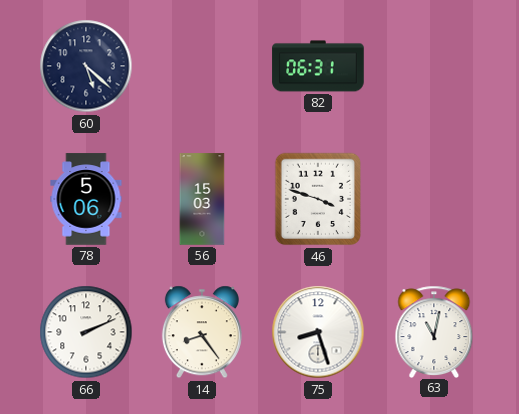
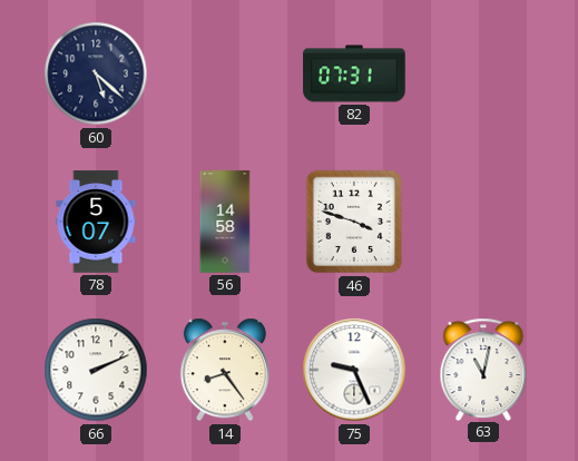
82: 06:31 -> 07:31
78: 5:06 -> 5:07
56: 15:03 -> 14:58
75: 8:27 -> 9:26
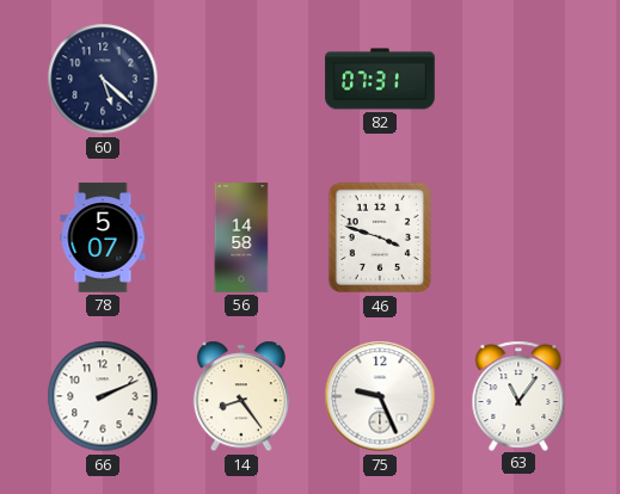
63: 11:02 -> 11:06
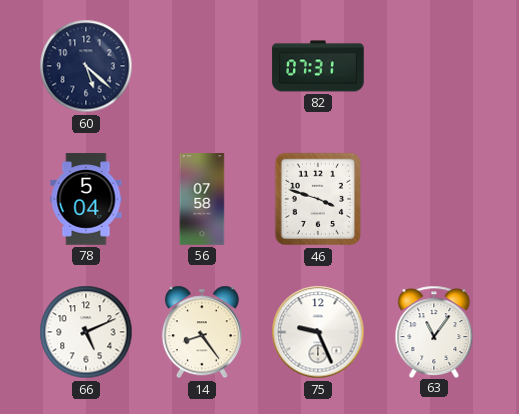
78: 5:07 -> 5:04
56: 14:58 -> 07:58
66: 2:11 -> 5:11
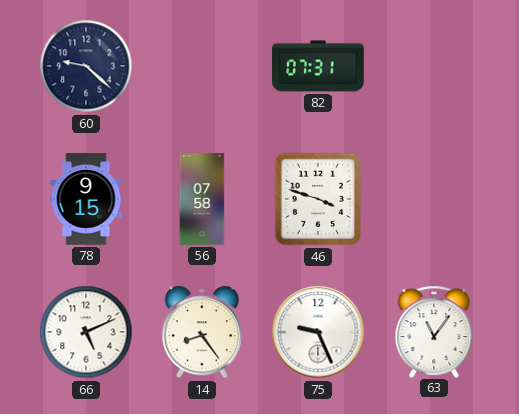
60: 5:22 -> 9:22
78: 5:04 -> 9:15
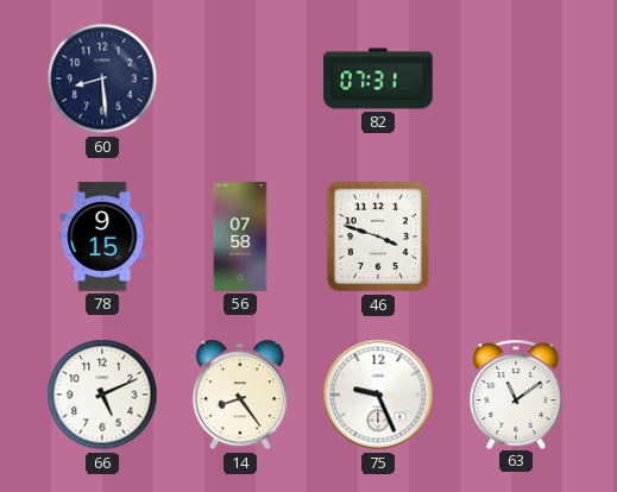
60: 9:22 -> 8:29
63: 11:06 -> 11:09
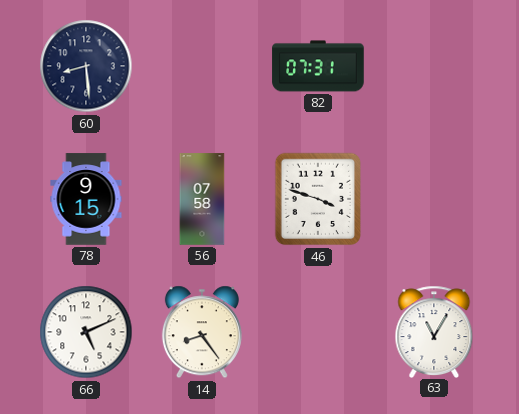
75: 9:26 -> none
63: 11:09 -> 11:05
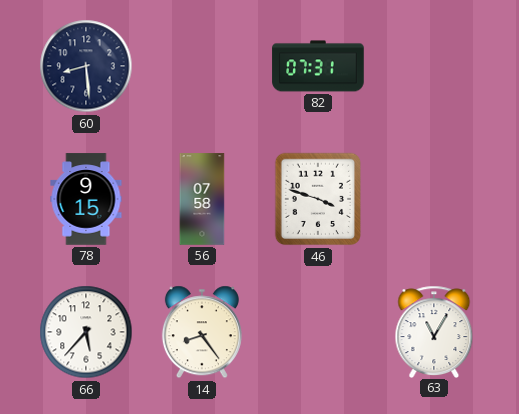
66: 5:11 -> 5:37
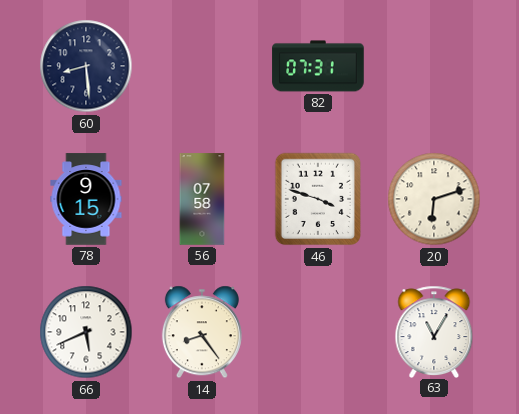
20: none -> 6:12
66: 5:37 -> 5:41
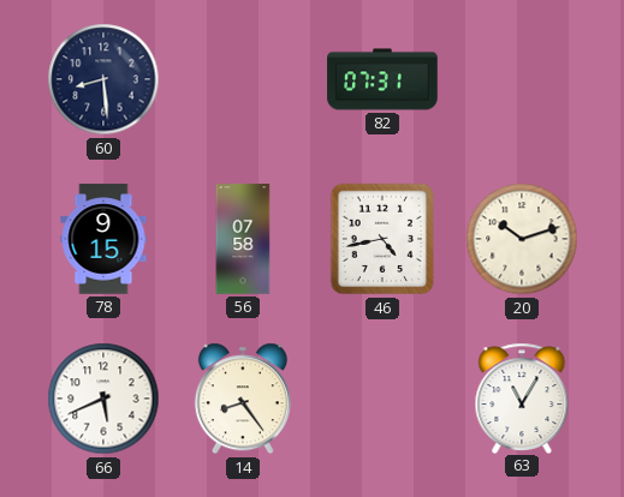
46: 3:48 -> 4:43
20: 6:12 -> 10:12
